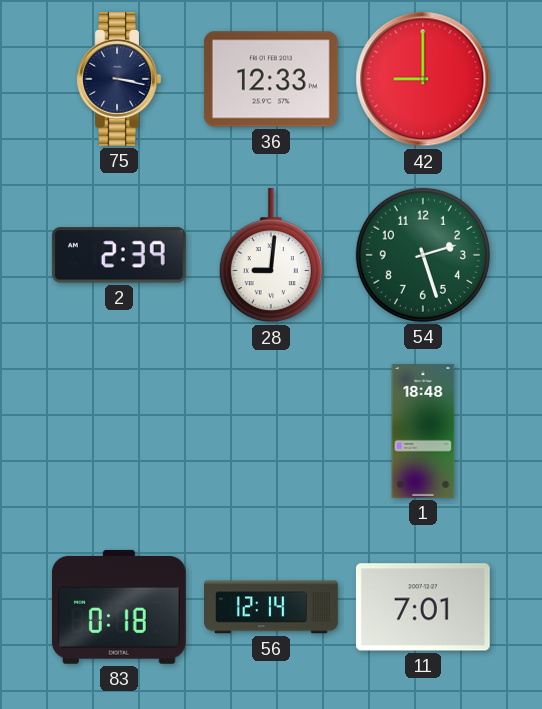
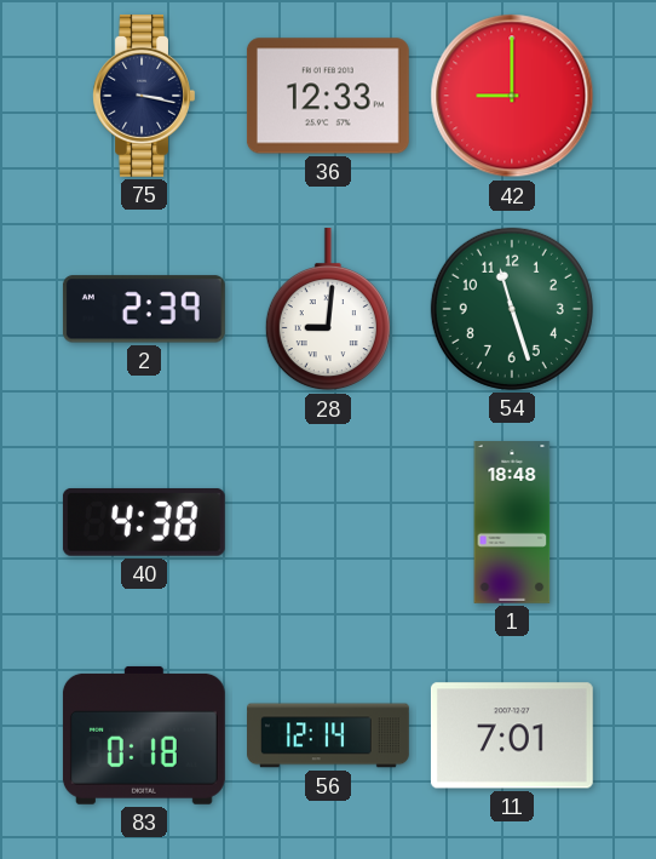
54: 2:27 -> 11:27
40: none -> 4:38
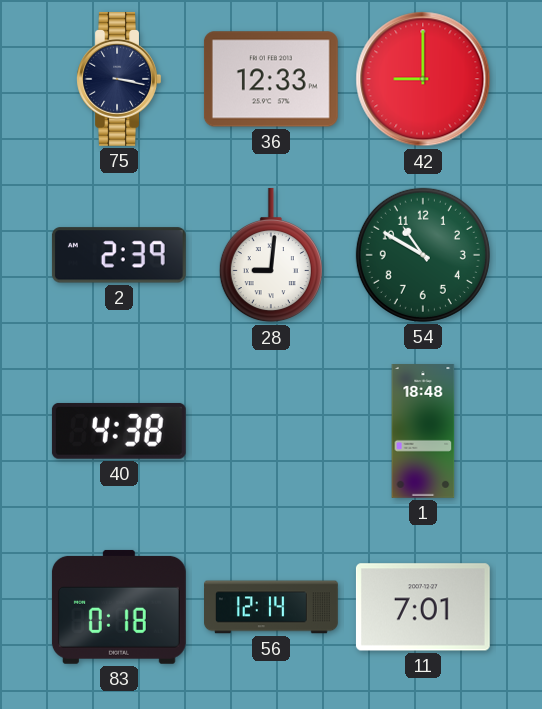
54: 11:27 -> 10:50
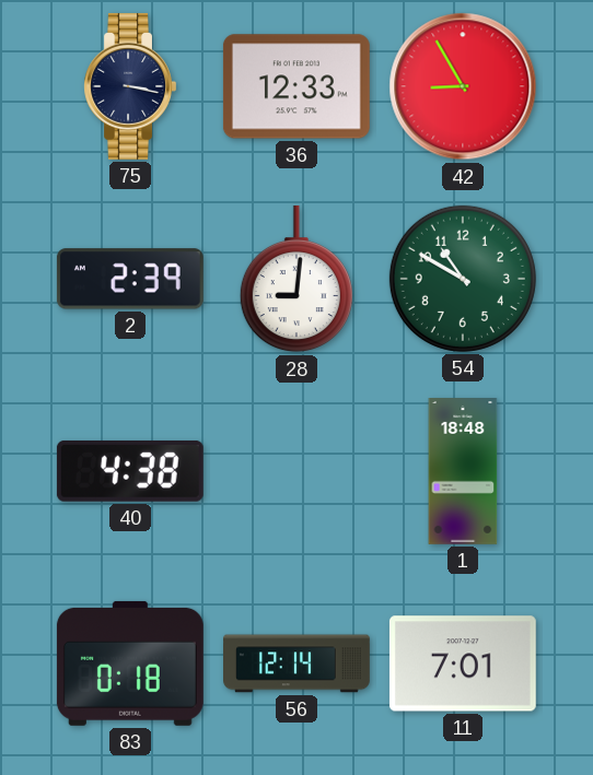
42: 9:00 -> 8:55
